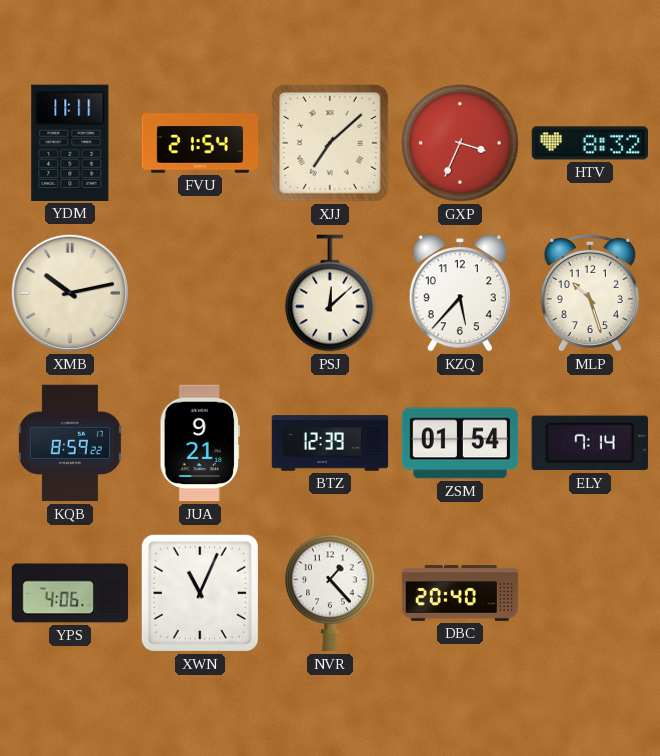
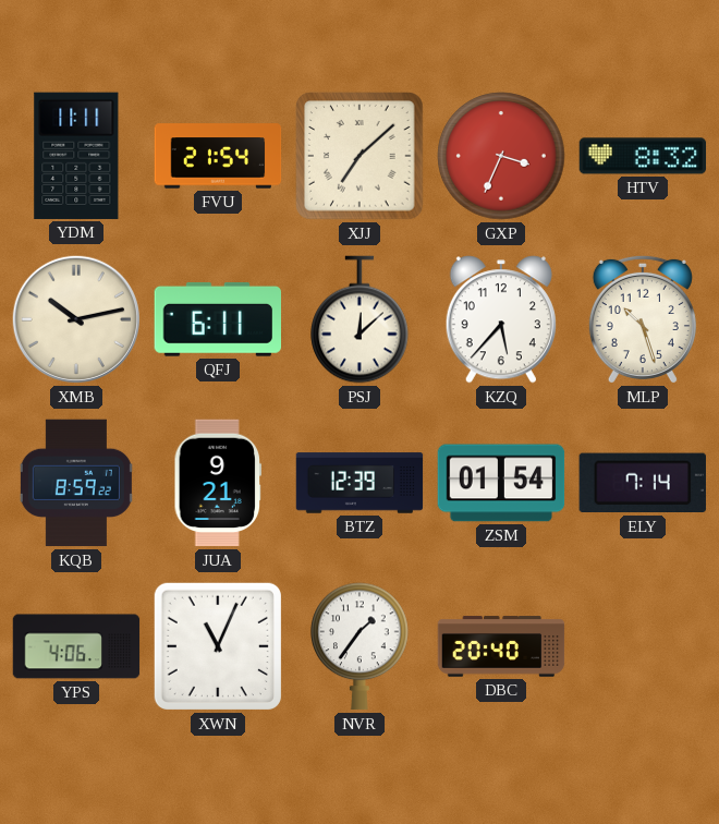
QFJ: none -> 6:11
NVR: 1:23 -> 1:36
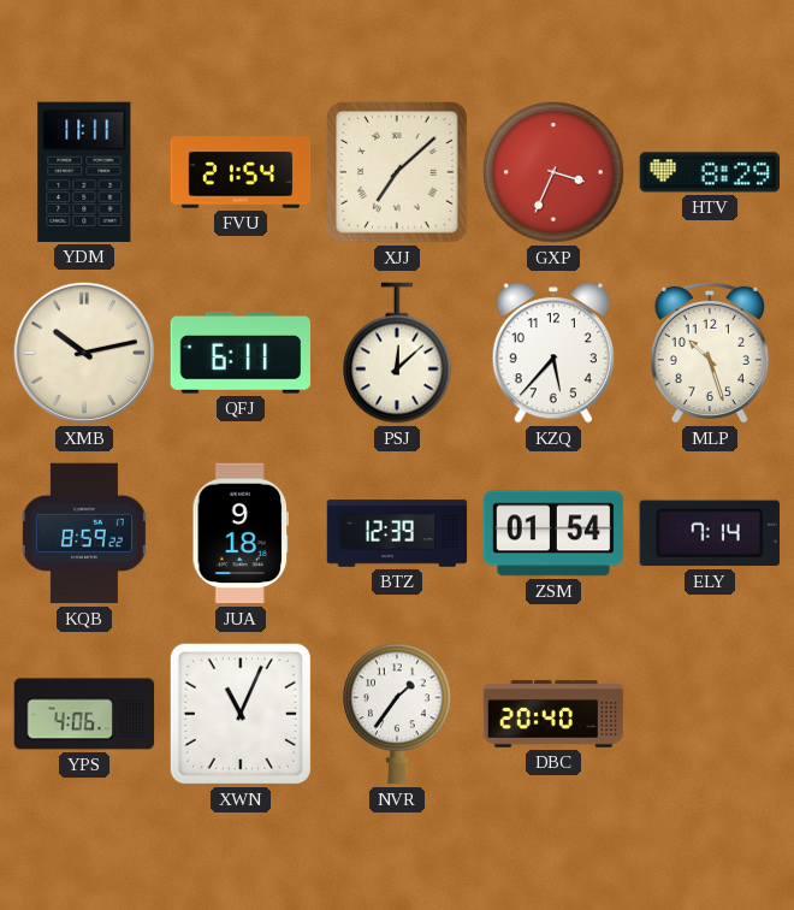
HTV: 8:32 -> 8:29
JUA: 9:21 -> 9:18
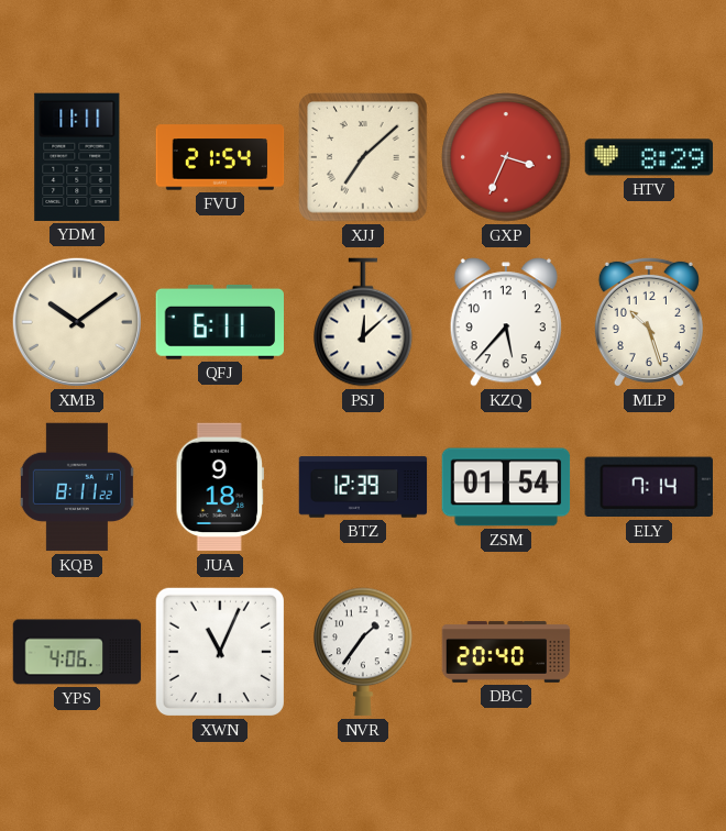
XMB: 10:13 -> 10:09
KQB: 8:59 -> 8:11
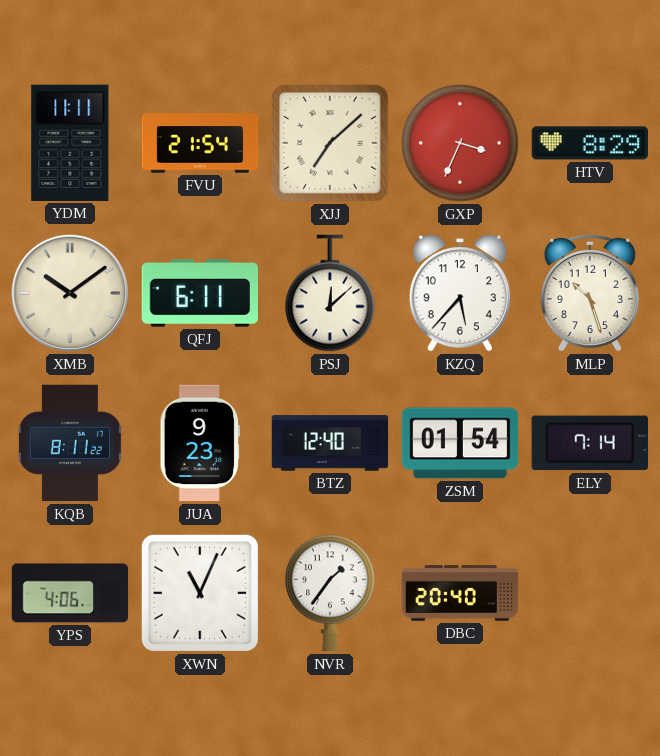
JUA: 9:18 -> 9:23
BTZ: 12:39 -> 12:40
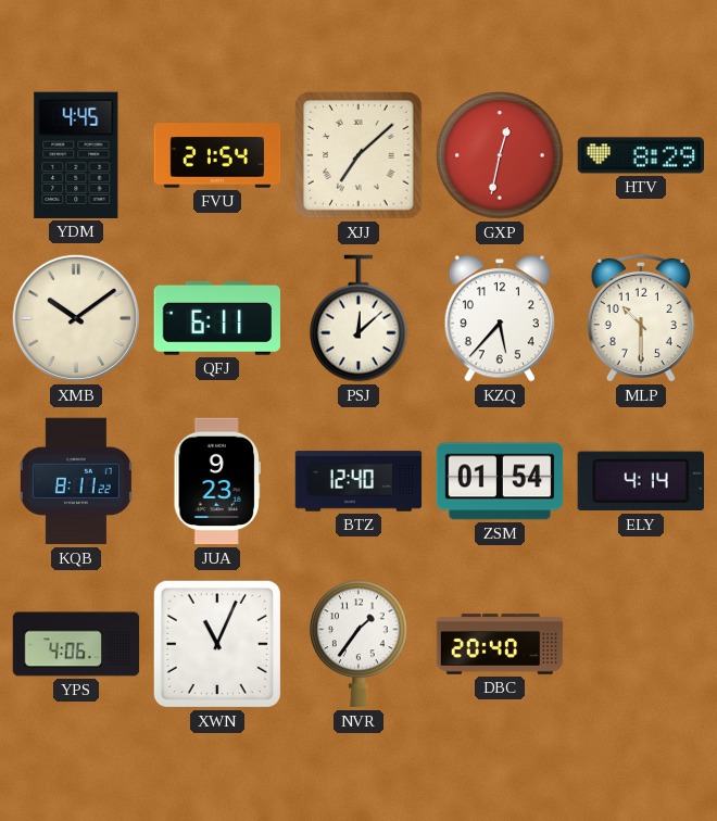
YDM: 11:11 -> 4:45
GXP: 3:34 -> 12:32
MLP: 10:27 -> 10:30
ELY: 7:14 -> 4:14
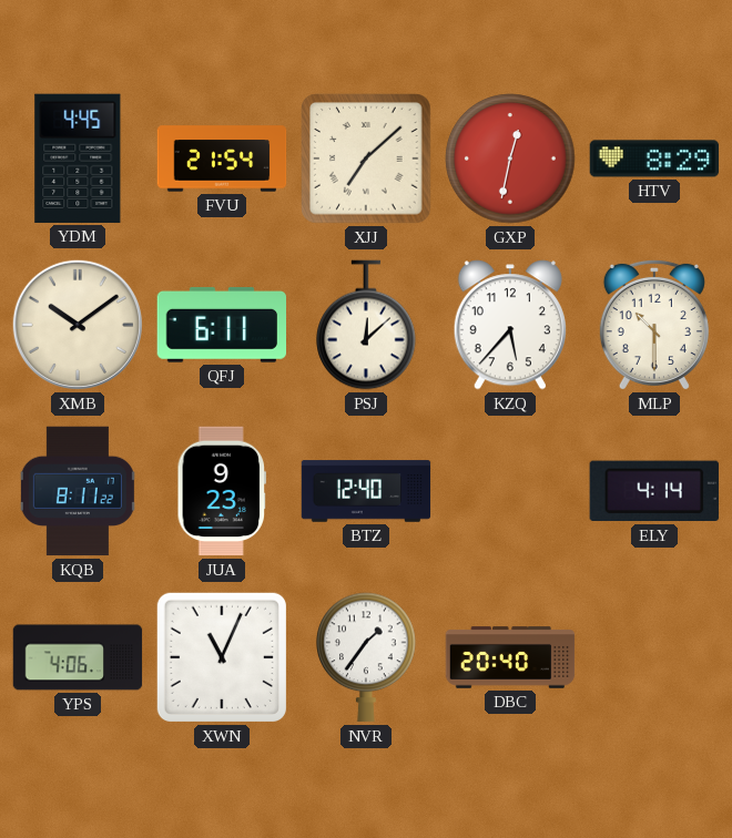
ZSM: 01:54 -> none
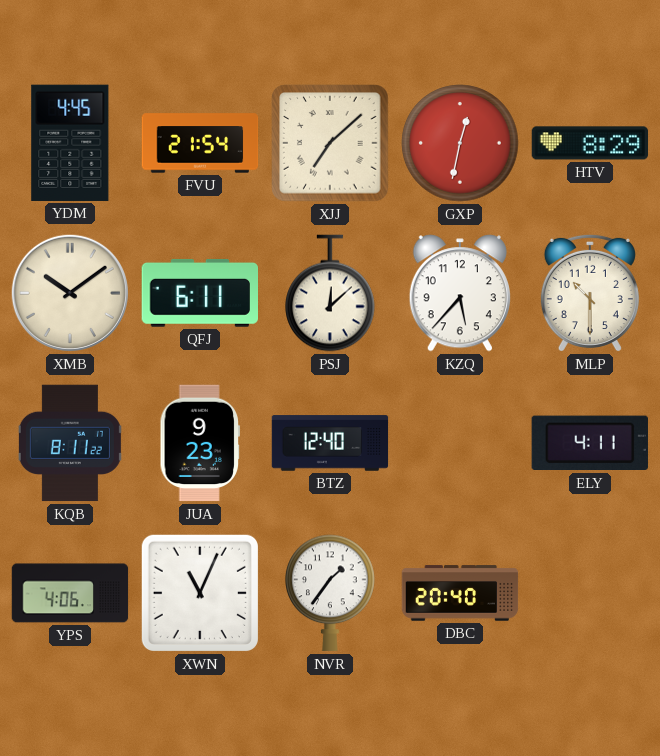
ELY: 4:14 -> 4:11
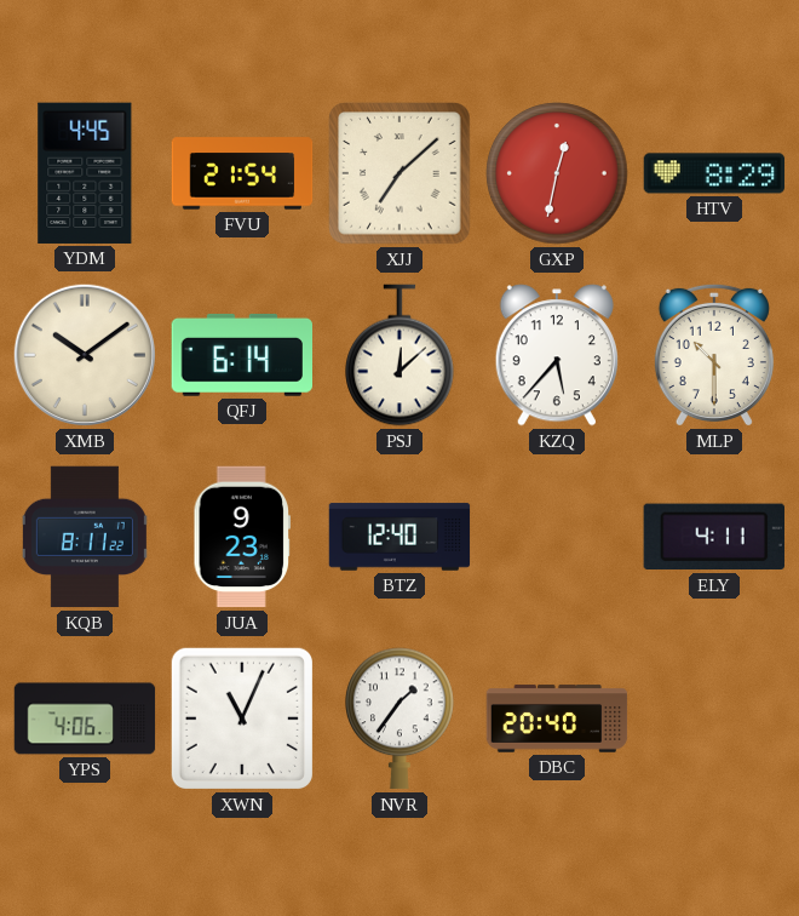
QFJ: 6:11 -> 6:14
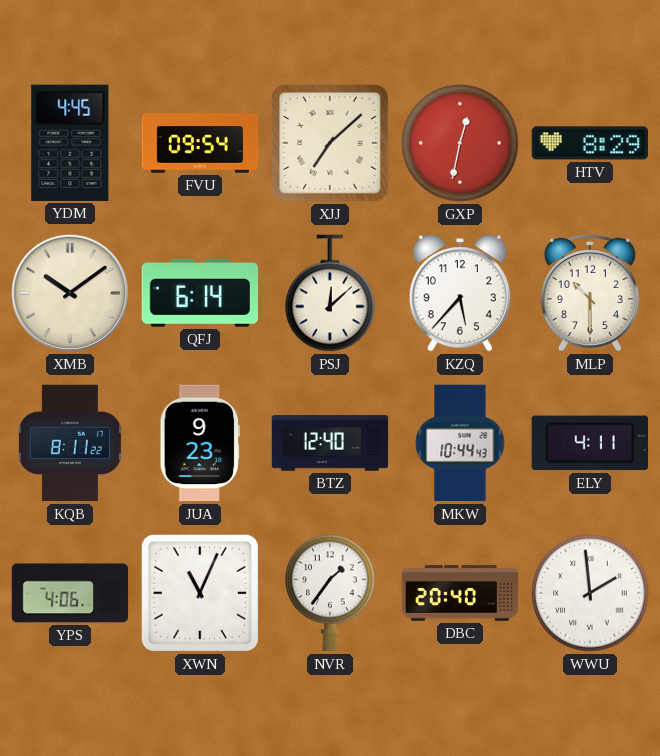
FVU: 21:54 -> 09:54
MKW: none -> 10:44
WWU: none -> 1:59
